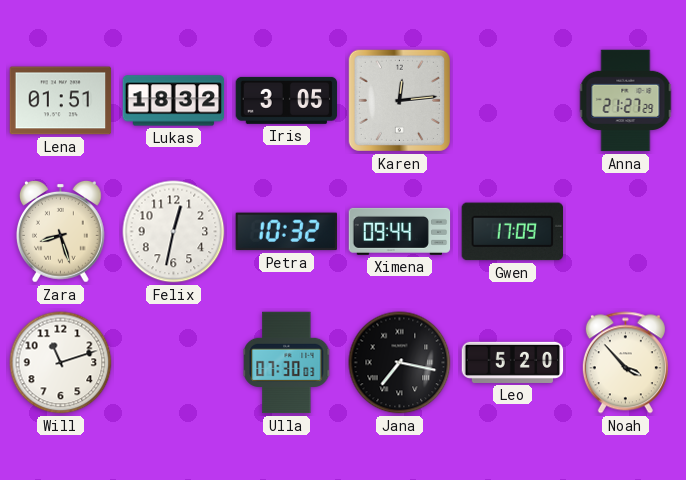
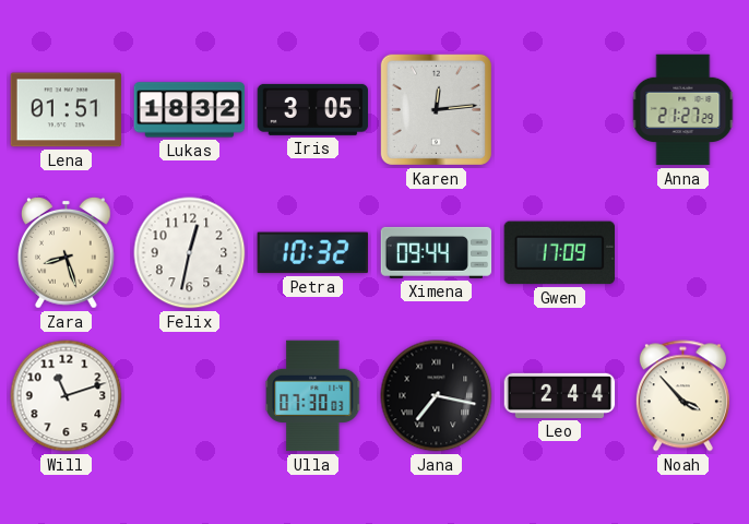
Leo: 5:20 -> 2:44
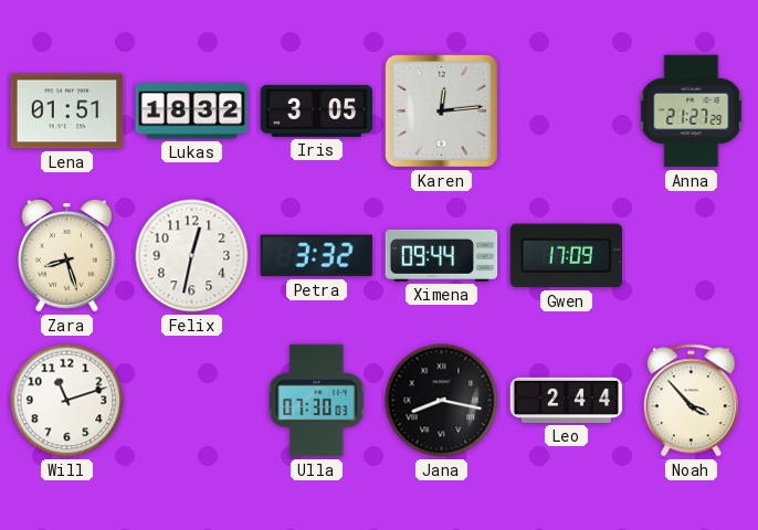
Petra: 10:32 -> 3:32
Jana: 7:17 -> 8:17
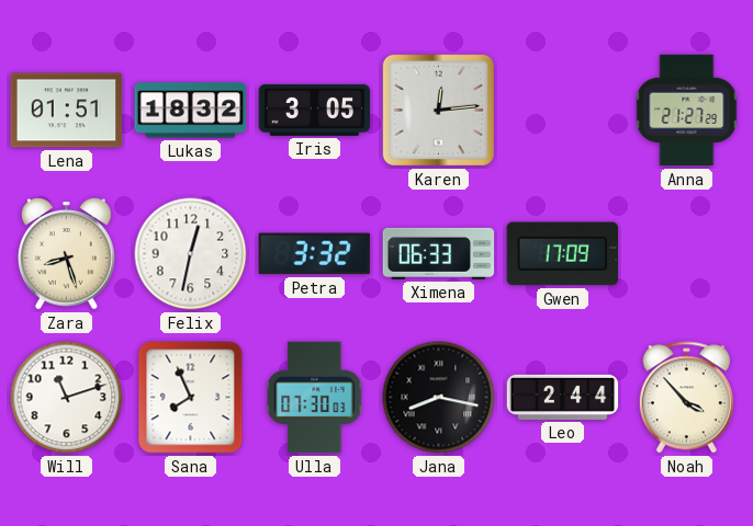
Ximena: 09:44 -> 06:33
Sana: none -> 7:56
